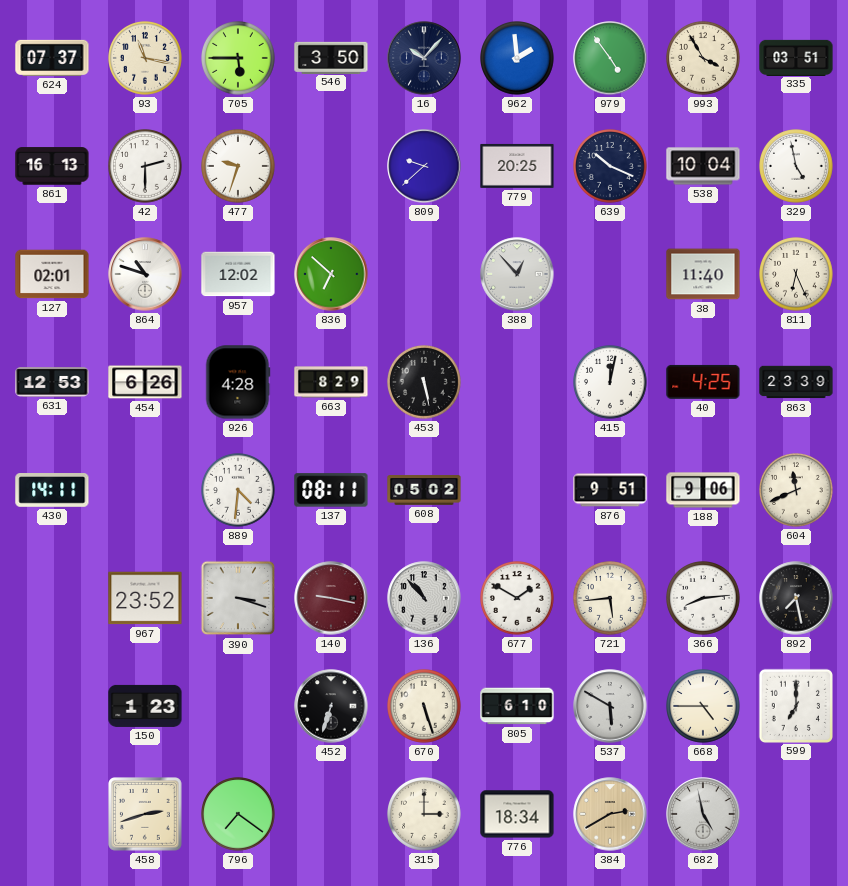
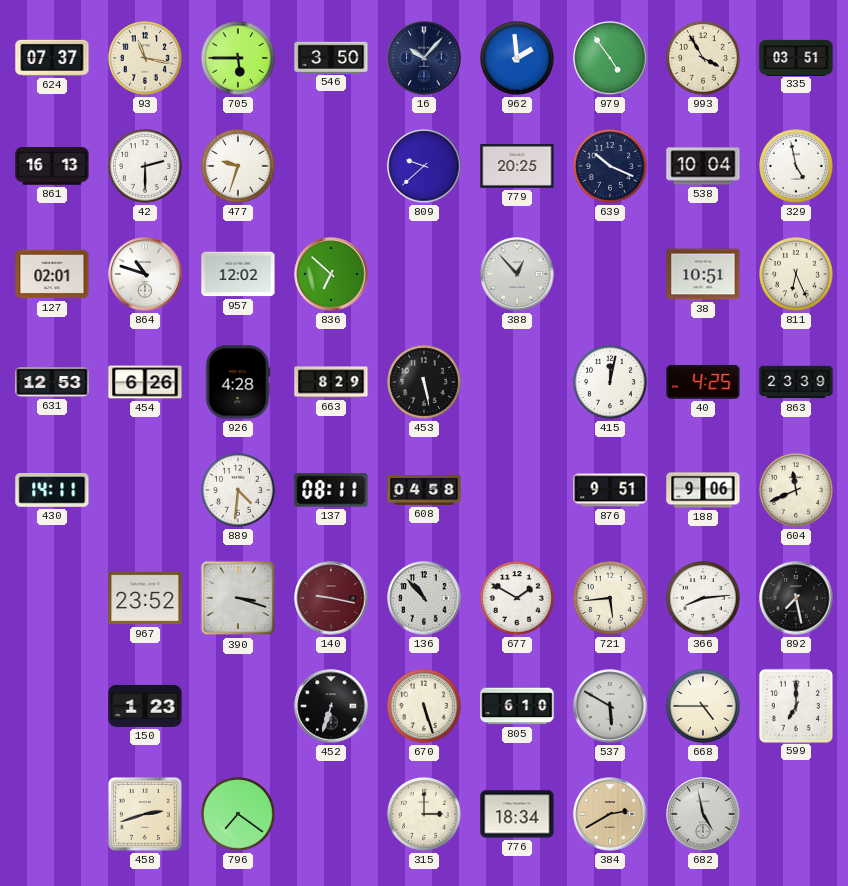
38: 11:40 -> 10:51
608: 05:02 -> 04:58
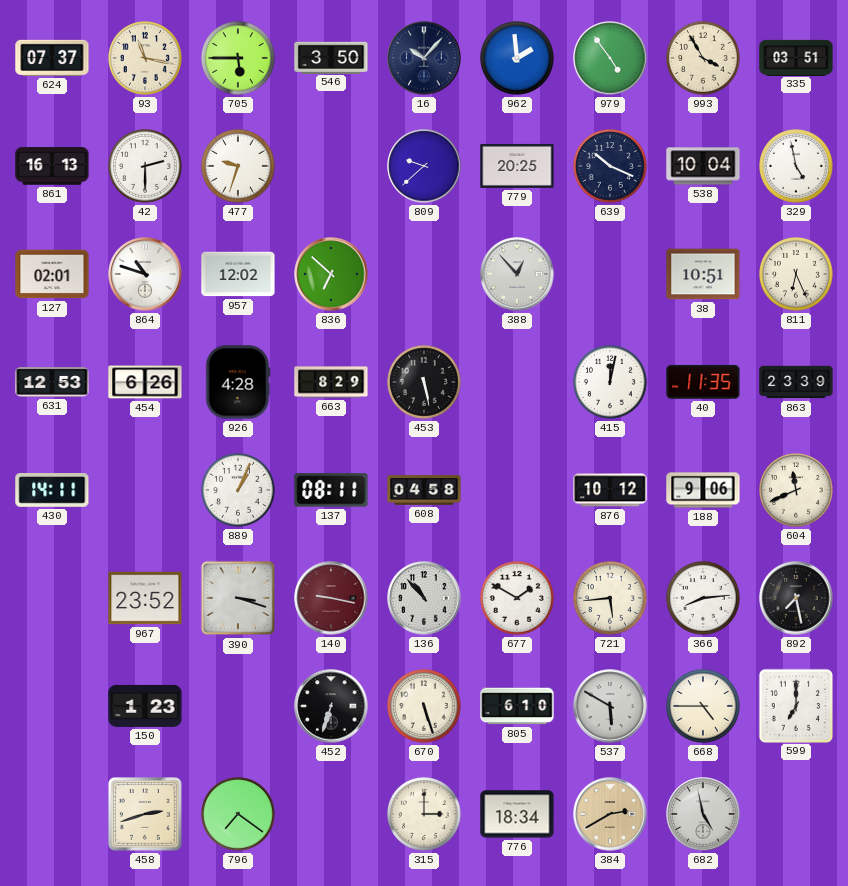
40: 4:25 -> 11:35
889: 4:31 -> 1:04
876: 9:51 -> 10:12
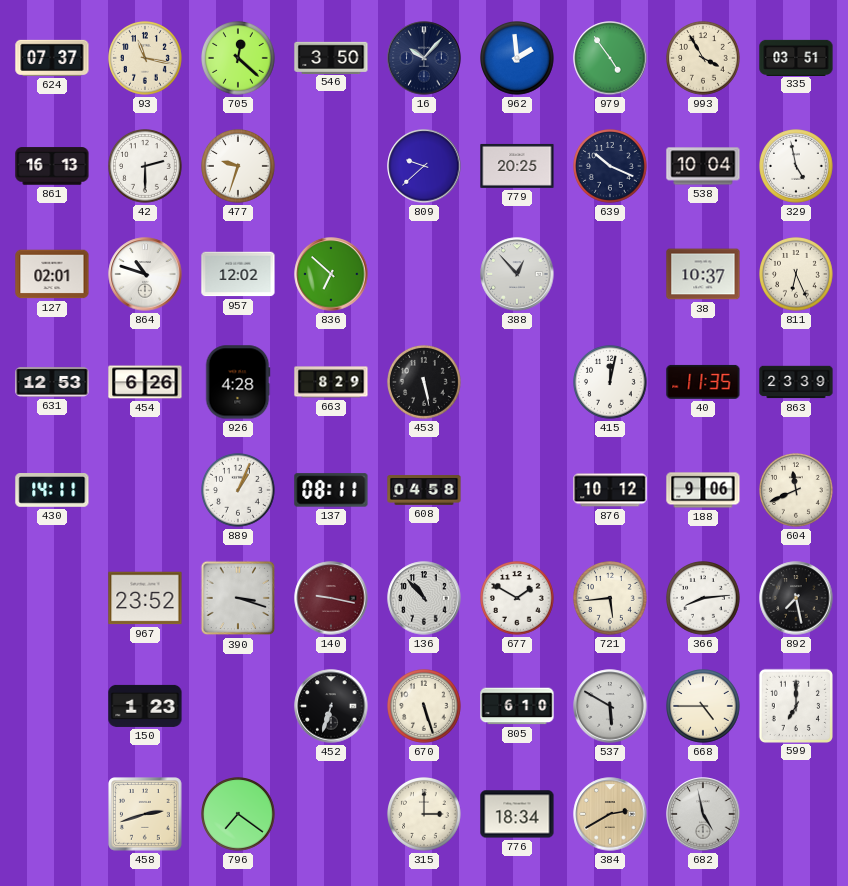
705: 5:45 -> 12:22
38: 10:51 -> 10:37
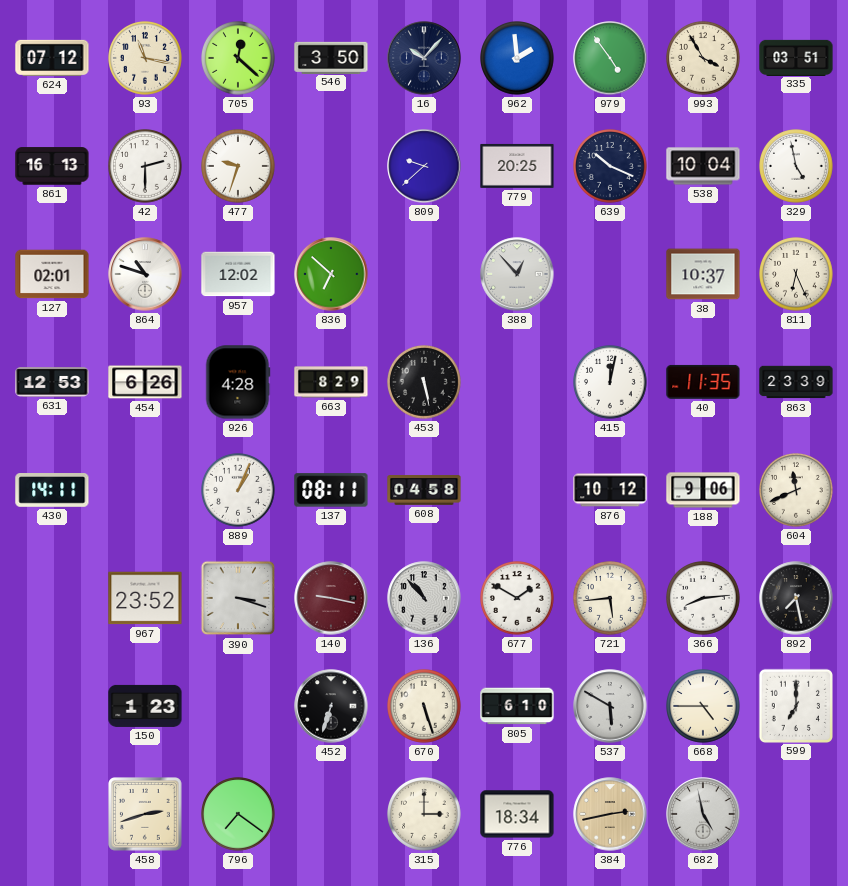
624: 07:37 -> 07:12
384: 2:40 -> 2:43
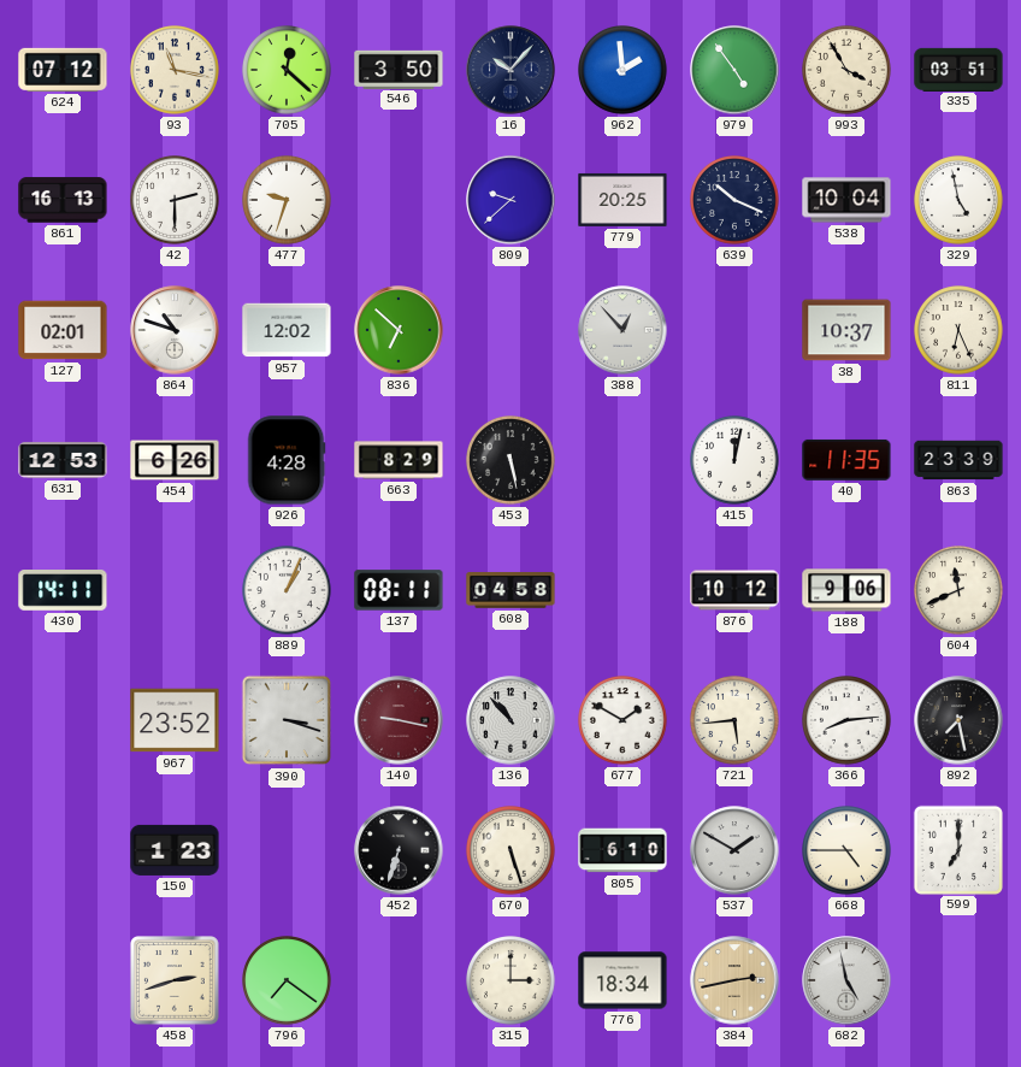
537: 5:50 -> 1:50
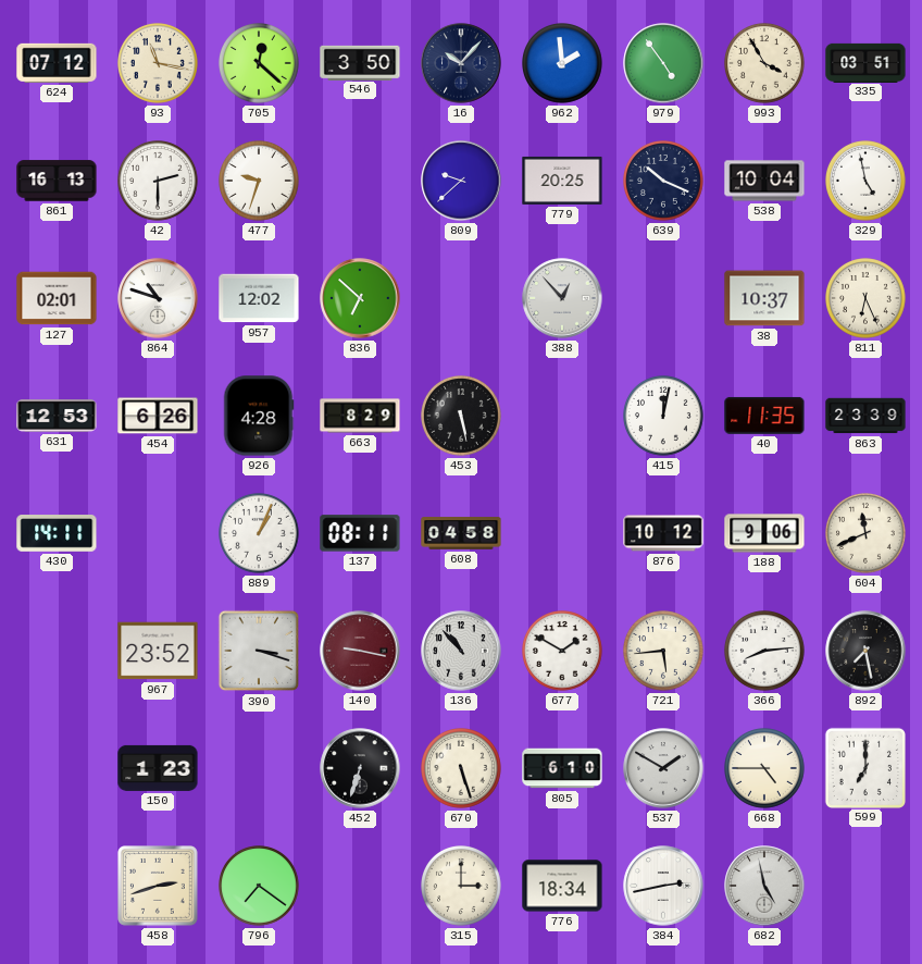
384 dial: champagne -> white
